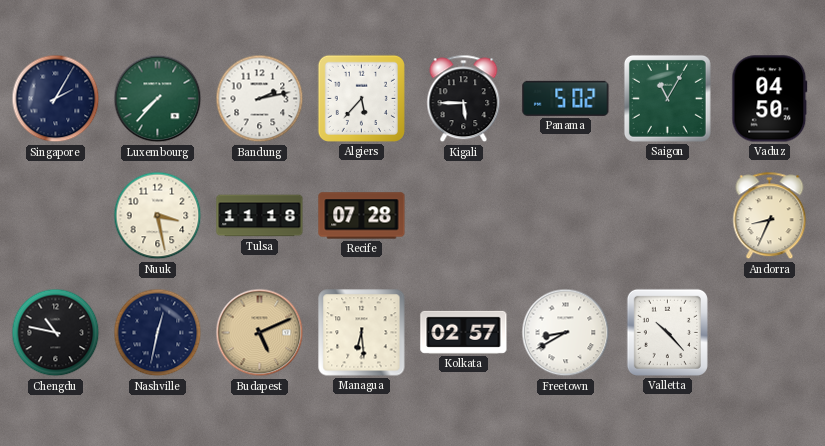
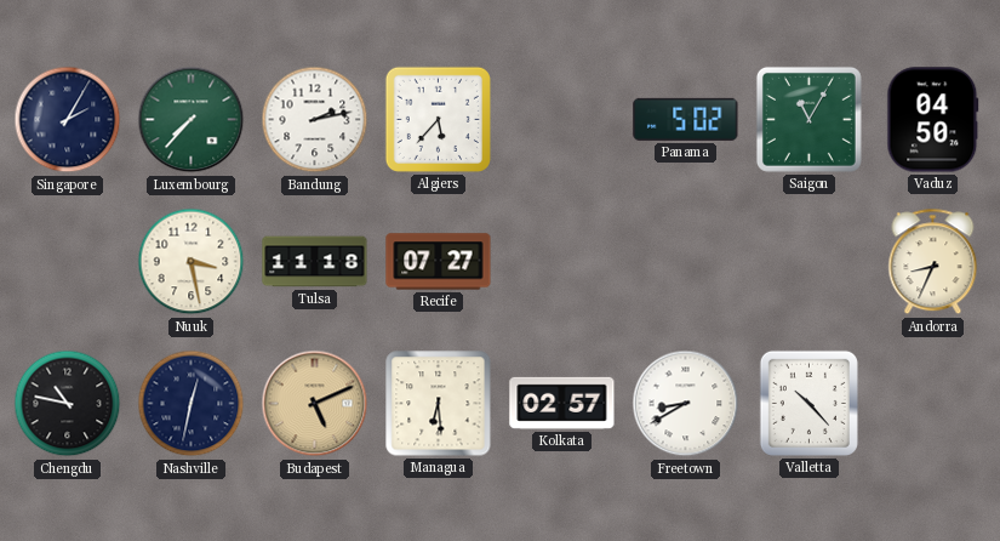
Kigali: 5:45 -> none
Recife: 07:28 -> 07:27
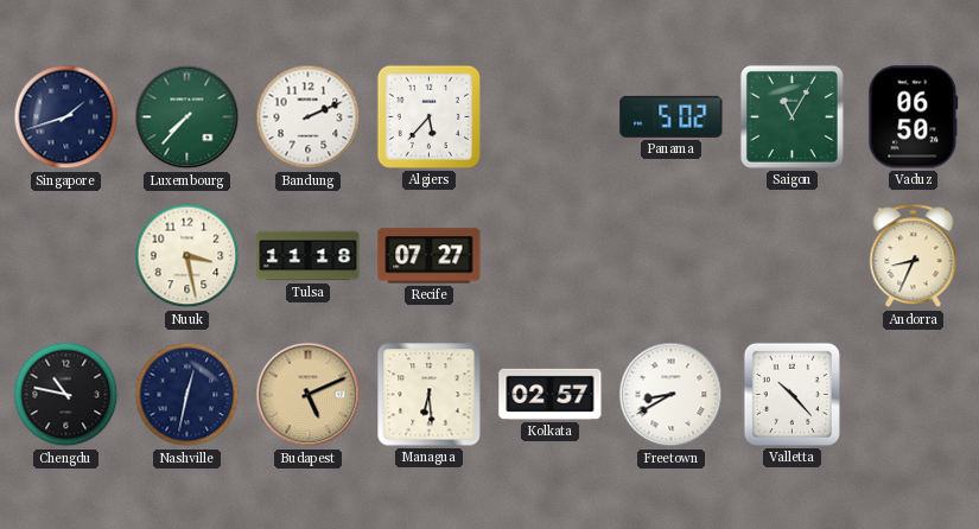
Singapore: 2:05 -> 1:42
Bandung: 2:13 -> 2:11
Vaduz: 04:50 -> 06:50
